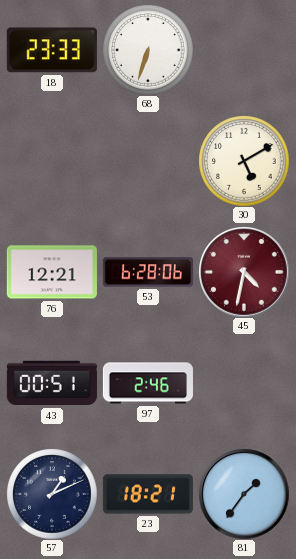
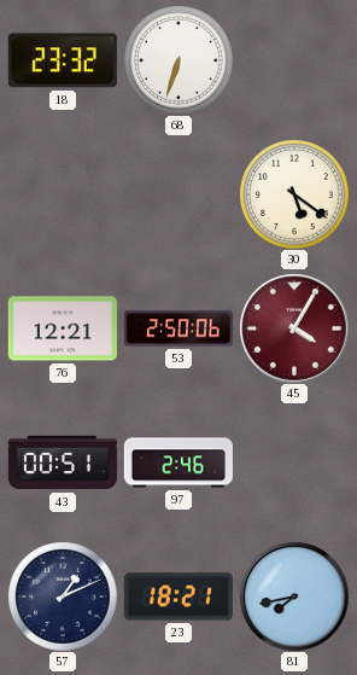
18: 23:33 -> 23:32
30: 5:10 -> 5:21
53: 6:28 -> 2:50
45: 4:32 -> 4:05
81: 1:36 -> 7:43
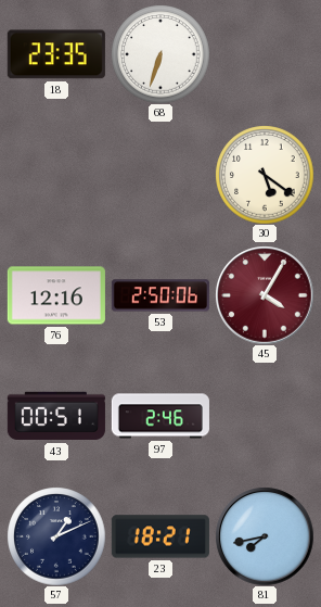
18: 23:32 -> 23:35
76: 12:21 -> 12:16
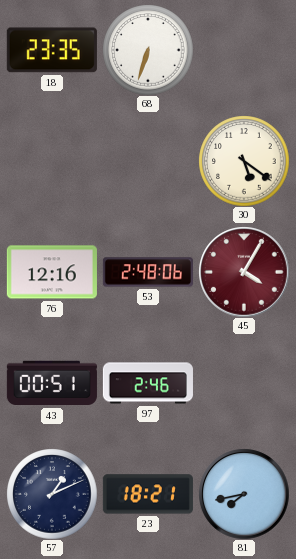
53: 2:50 -> 2:48
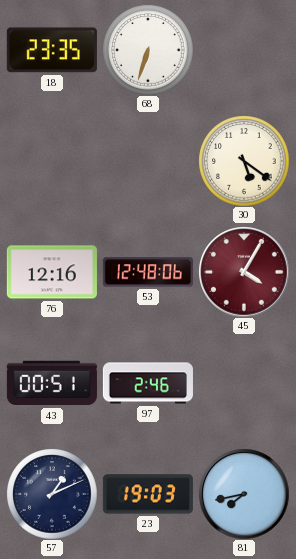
53: 2:48 -> 12:48
23: 18:21 -> 19:03
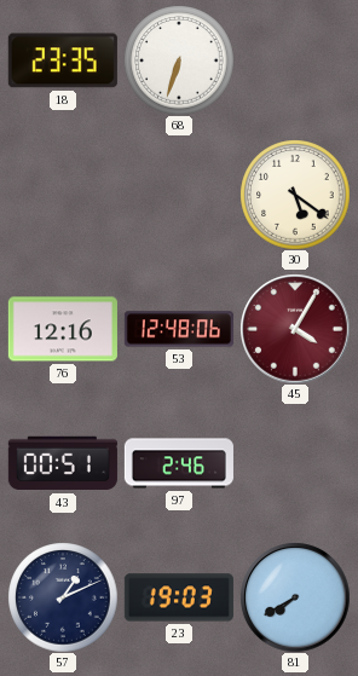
81: 7:43 -> 7:40
